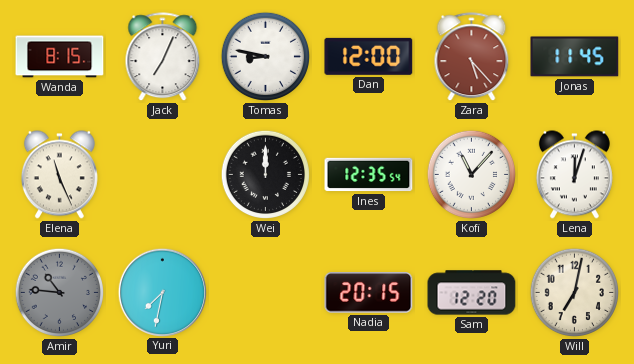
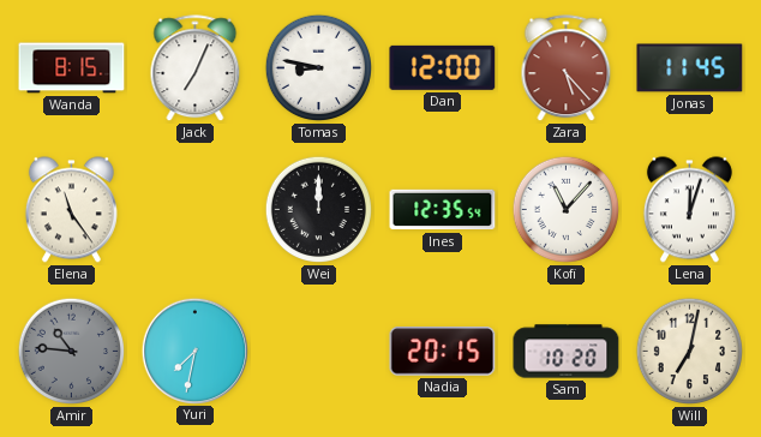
Elena: 11:26 -> 11:24
Sam: 12:20 -> 10:20
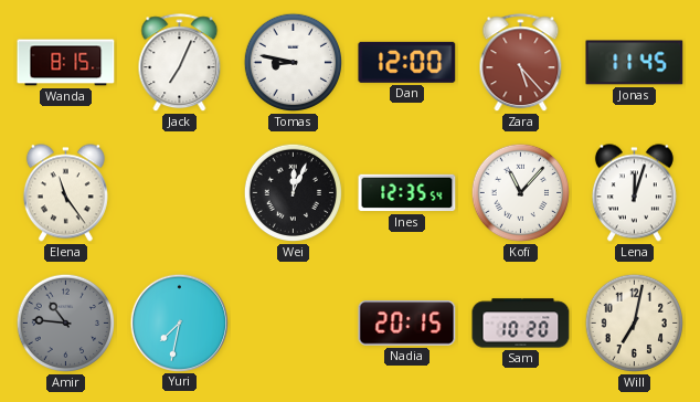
Wei: 12:00 -> 12:04
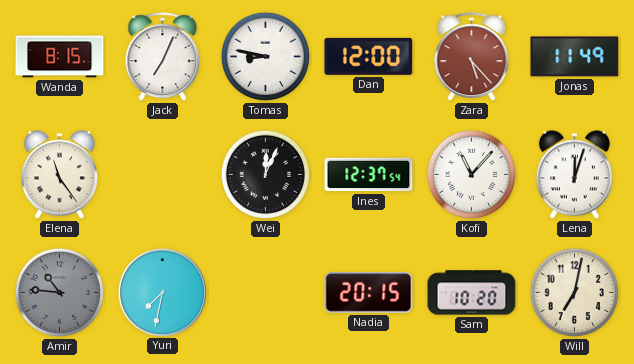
Jonas: 11:45 -> 11:49
Ines: 12:35 -> 12:37
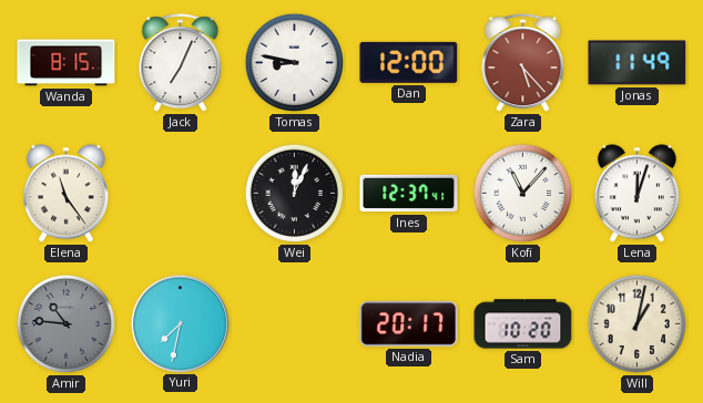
Ines: 12:37:54 -> 12:37:41
Nadia: 20:15 -> 20:17
Will: 7:02 -> 1:02
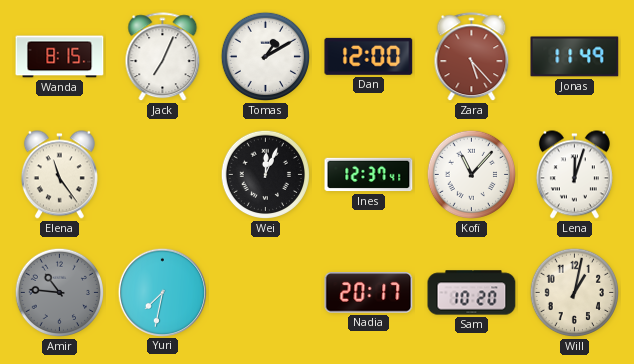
Tomas: 8:47 -> 1:10
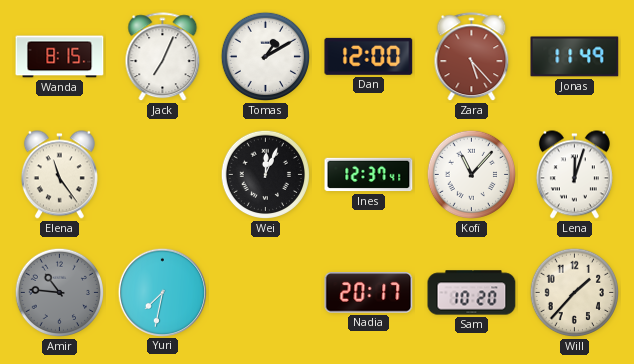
Will: 1:02 -> 1:37
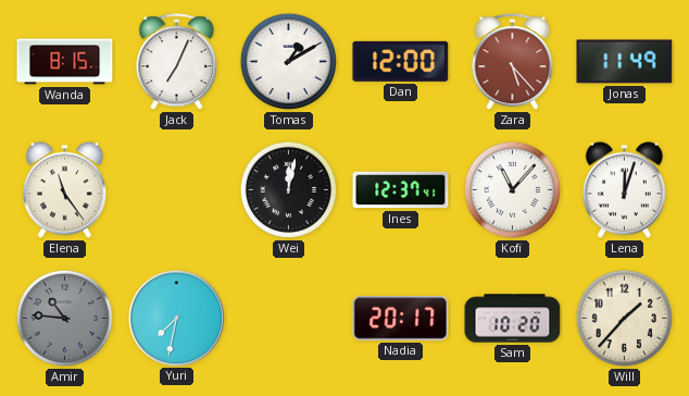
Wei: 12:04 -> 12:02
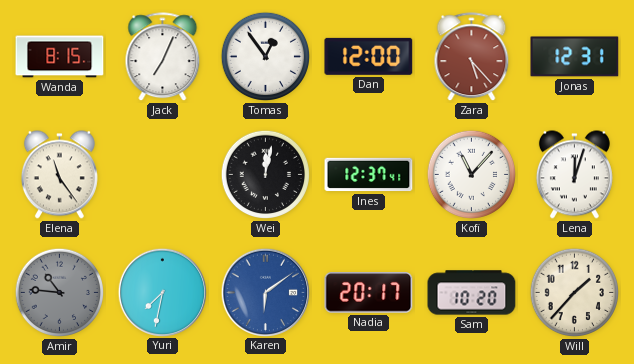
Tomas: 1:10 -> 12:54
Jonas: 11:49 -> 12:31
Karen: none -> 6:09
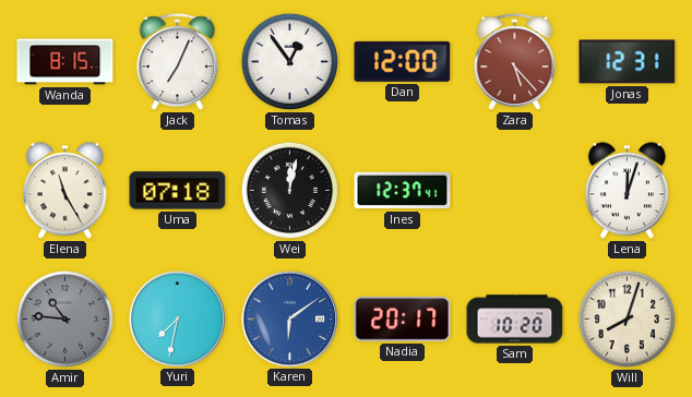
Elena: 11:24 -> 11:25
Uma: none -> 07:18
Kofi: 11:07 -> none
Will: 1:37 -> 8:03
